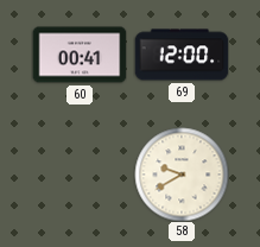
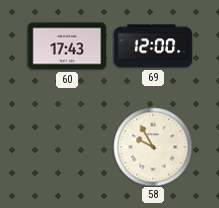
60: 00:41 -> 17:43
58: 9:40 -> 9:55
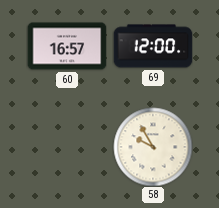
60: 17:43 -> 16:57
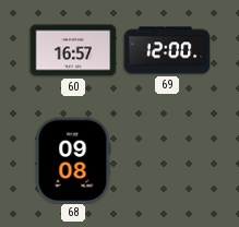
68: none -> 09:08
58: 9:55 -> none
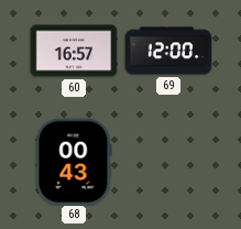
68: 09:08 -> 00:43
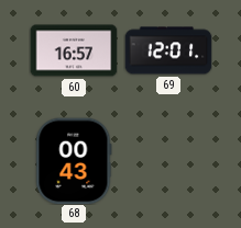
69: 12:00 -> 12:01
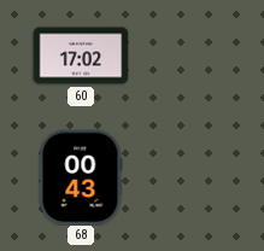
60: 16:57 -> 17:02
69: 12:01 -> none
